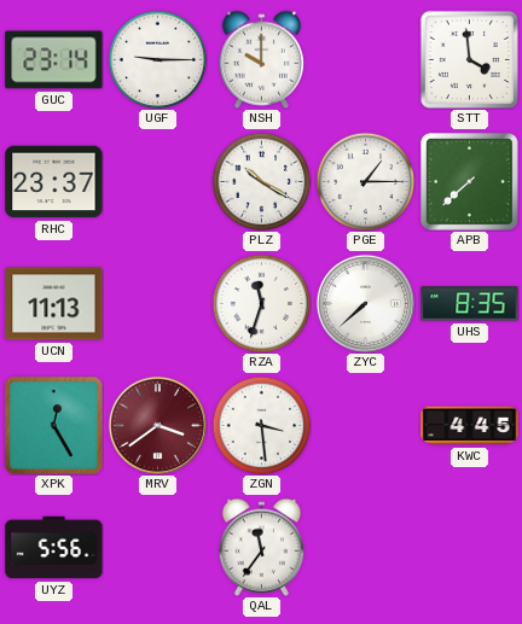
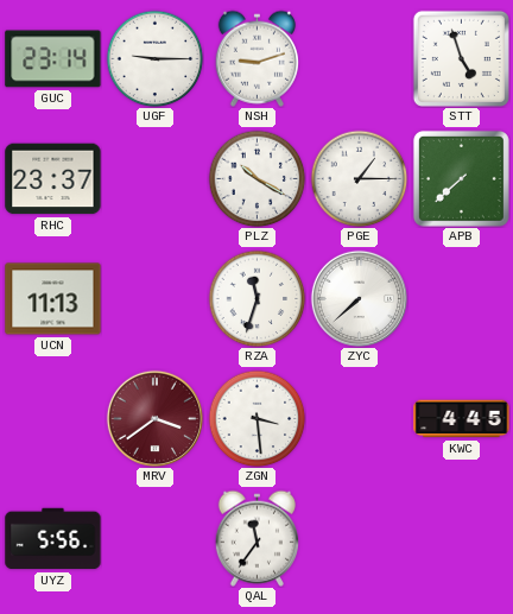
NSH: 10:00 -> 9:12
STT: 3:59 -> 4:57
UHS: 8:35 -> none
XPK: 12:25 -> none
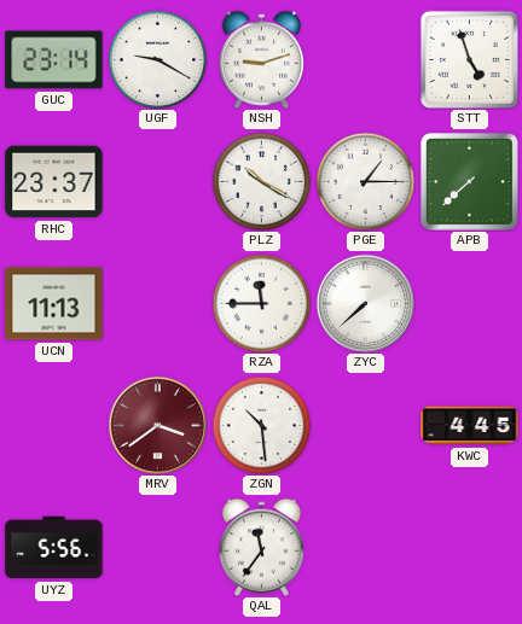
UGF: 9:15 -> 9:20
RZA: 11:33 -> 11:45
ZGN: 3:29 -> 10:29
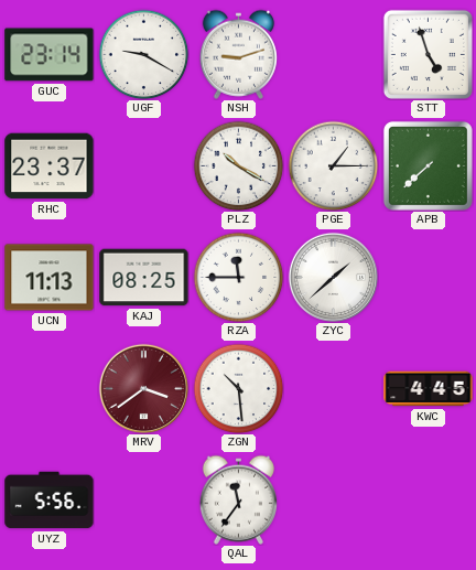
KAJ: none -> 08:25
ZYC: 7:38 -> 1:38
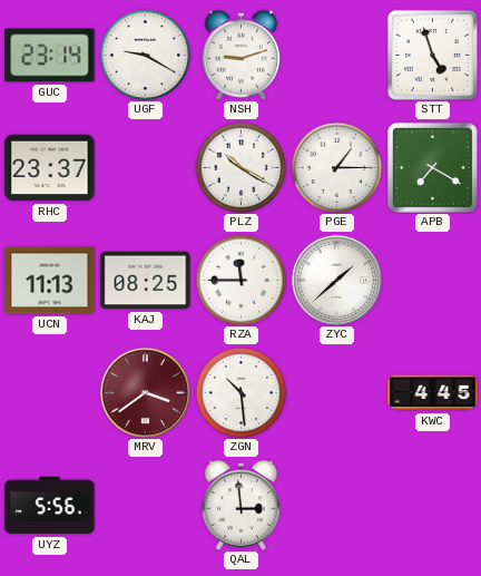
APB: 7:38 -> 7:20
QAL: 11:36 -> 2:59
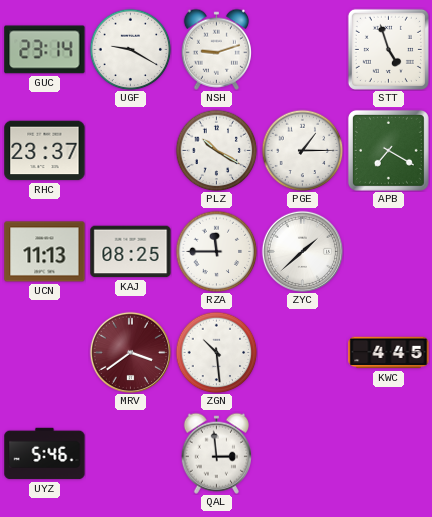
UYZ: 5:56 -> 5:46
